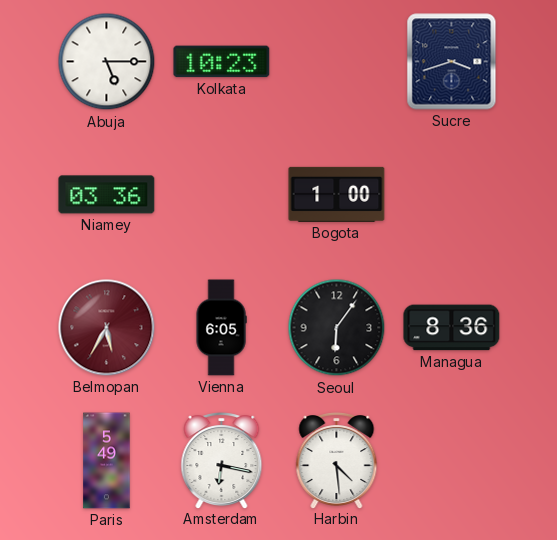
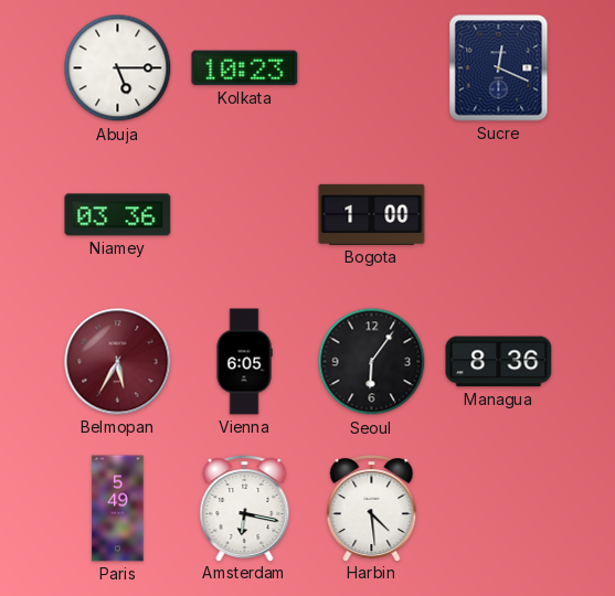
Sucre: 3:42 -> 12:19
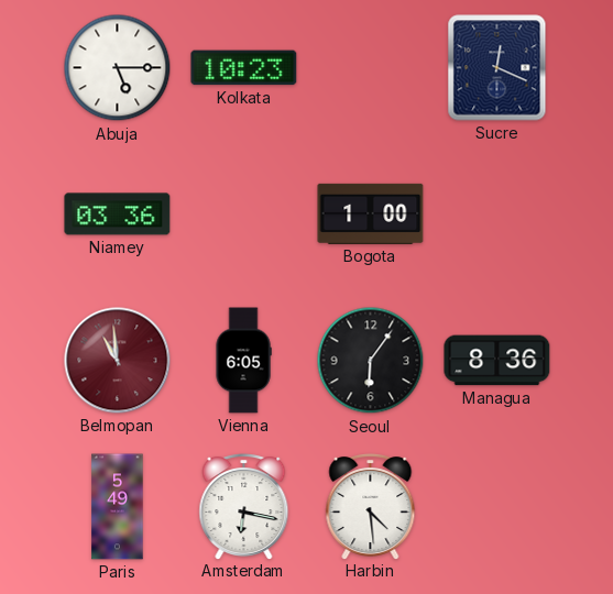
Belmopan: 5:35 -> 10:59
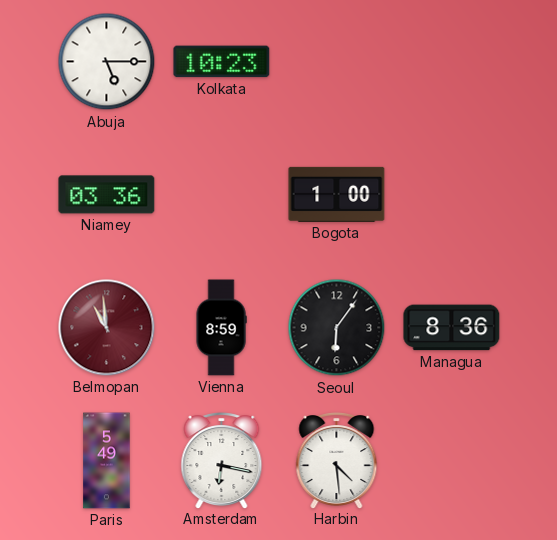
Sucre: 12:19 -> none
Vienna: 6:05 -> 8:59
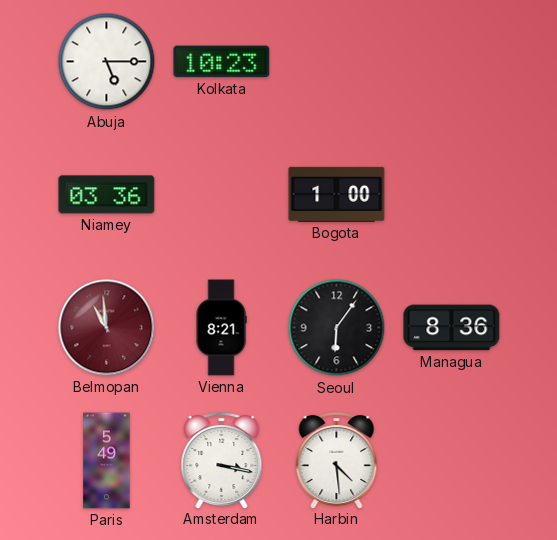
Vienna: 8:59 -> 8:21
Amsterdam: 6:17 -> 3:17
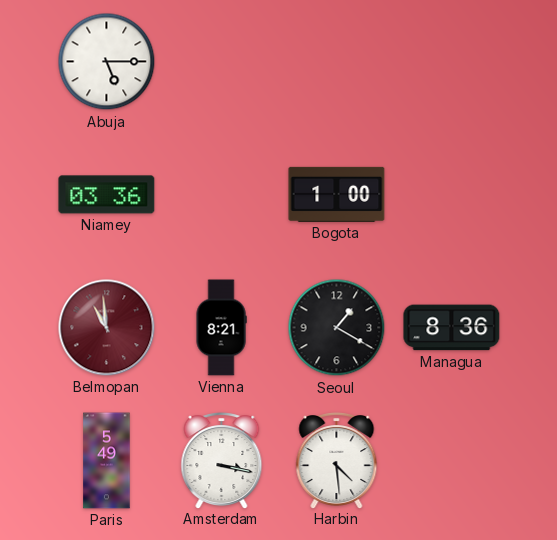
Kolkata: 10:23 -> none
Seoul: 6:06 -> 1:20
